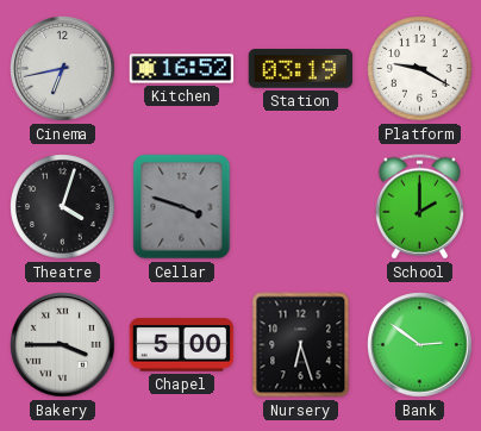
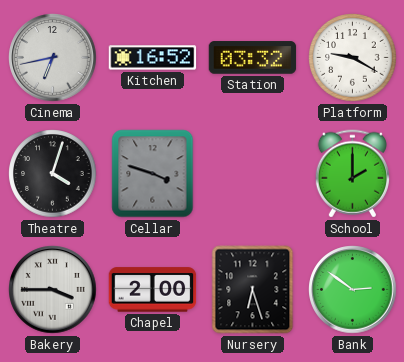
Station: 03:19 -> 03:32
Chapel: 5:00 -> 2:00
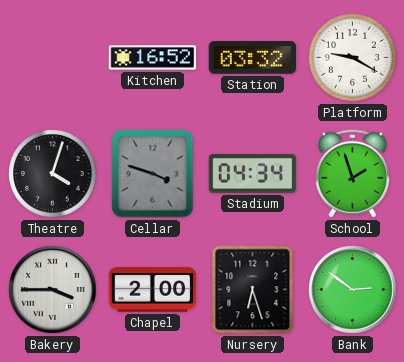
Cinema: 6:43 -> none
Stadium: none -> 04:34
School: 2:00 -> 1:57
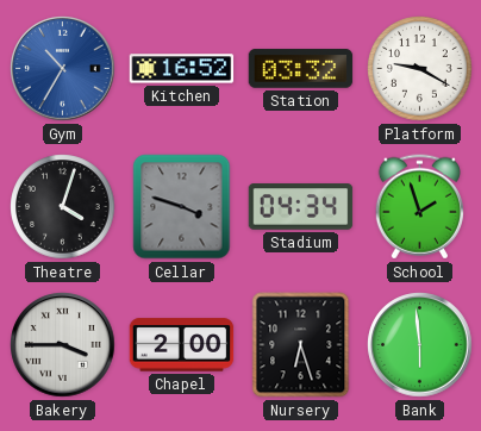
Gym: none -> 10:35
Bank: 2:51 -> 5:59
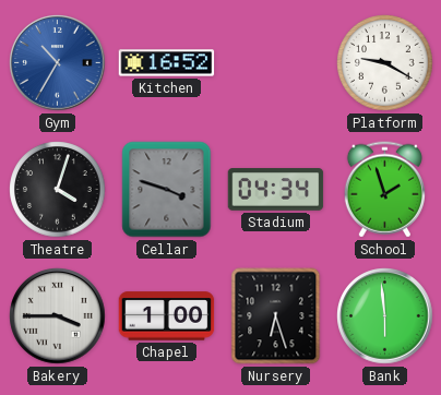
Station: 03:32 -> none
Chapel: 2:00 -> 1:00
